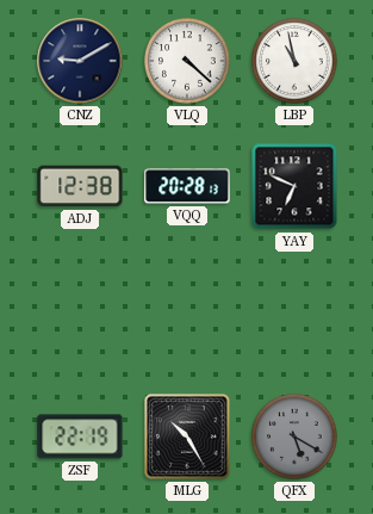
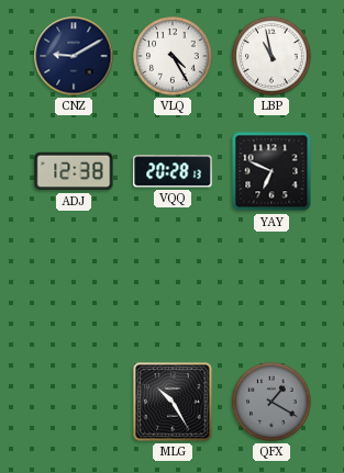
VLQ: 4:22 -> 4:25
ZSF: 22:19 -> none
QFX: 5:20 -> 1:20
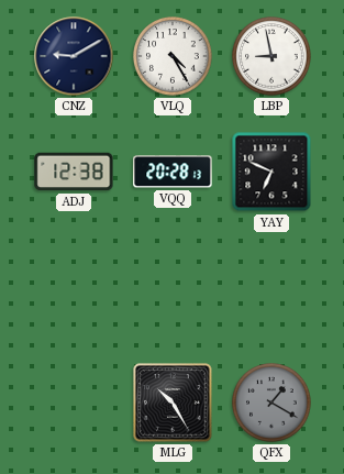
LBP: 10:58 -> 8:58
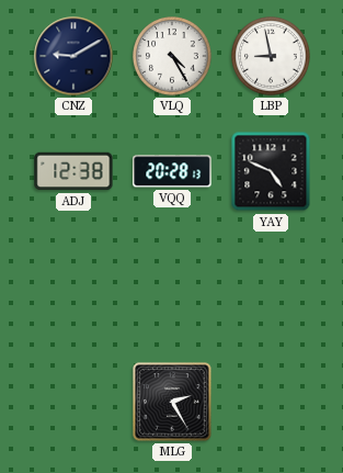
YAY: 6:49 -> 4:49
MLG: 10:25 -> 2:25
QFX: 1:20 -> none
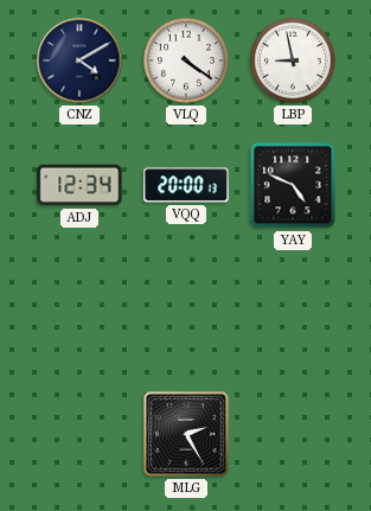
CNZ: 9:10 -> 4:10
VLQ: 4:25 -> 4:21
ADJ: 12:38 -> 12:34
VQQ: 20:28 -> 20:00
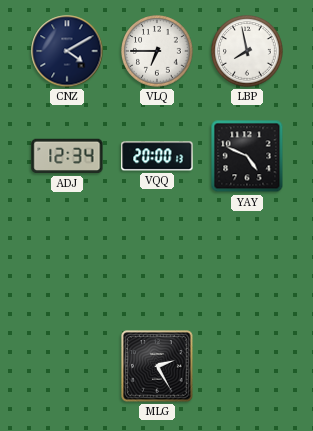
VLQ: 4:21 -> 6:45
LBP: 8:58 -> 7:58
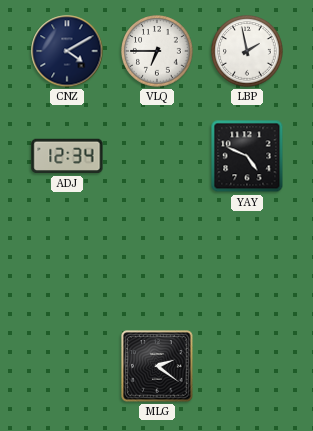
LBP: 7:58 -> 1:58
VQQ: 20:00 -> none
MLG: 2:25 -> 2:21
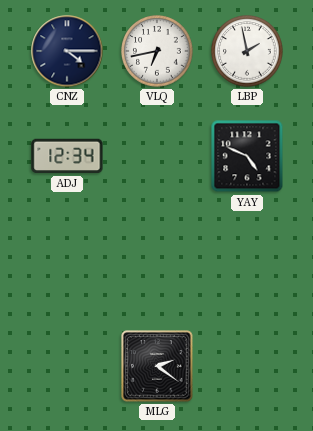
CNZ: 4:10 -> 4:15
VLQ: 6:45 -> 6:43
